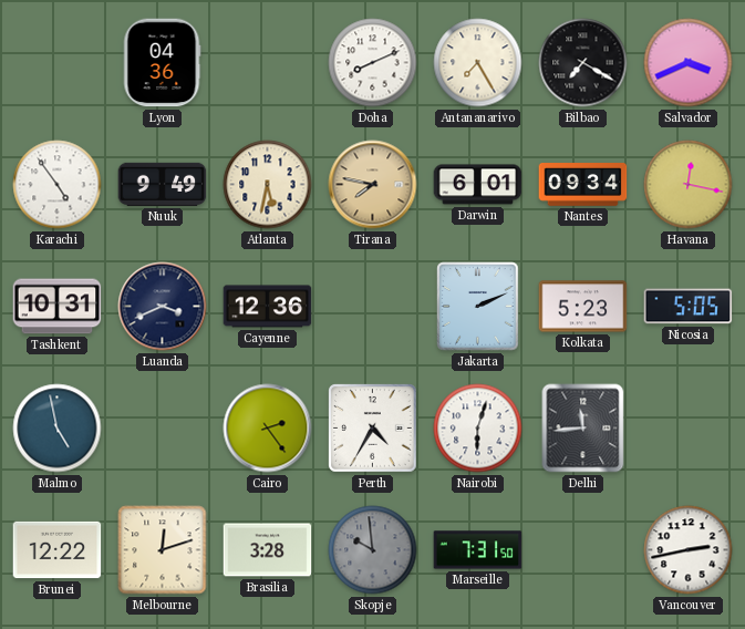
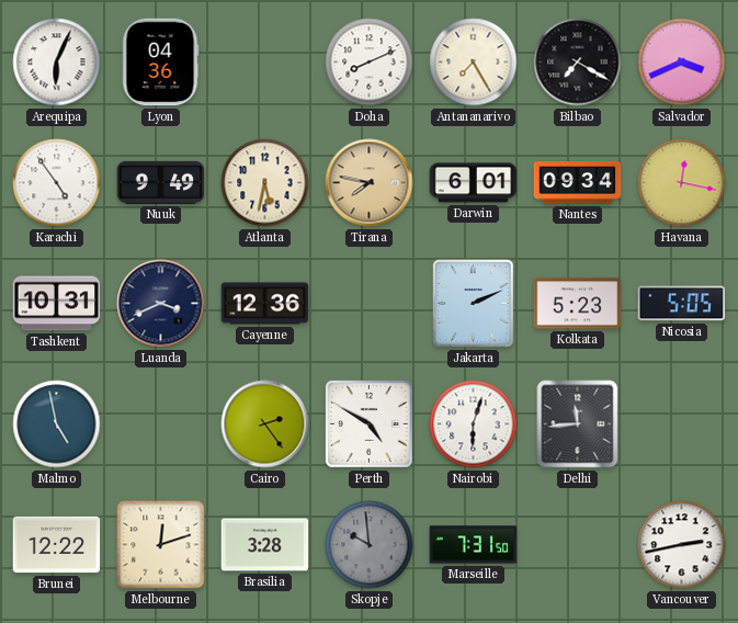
Arequipa: none -> 6:04
Perth: 4:35 -> 4:50
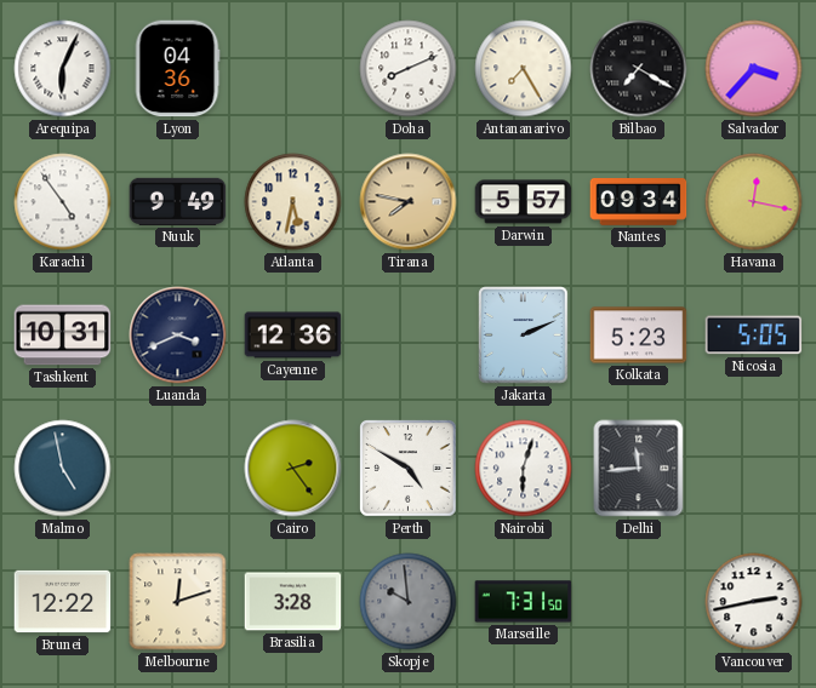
Salvador: 3:41 -> 3:37
Darwin: 6:01 -> 5:57
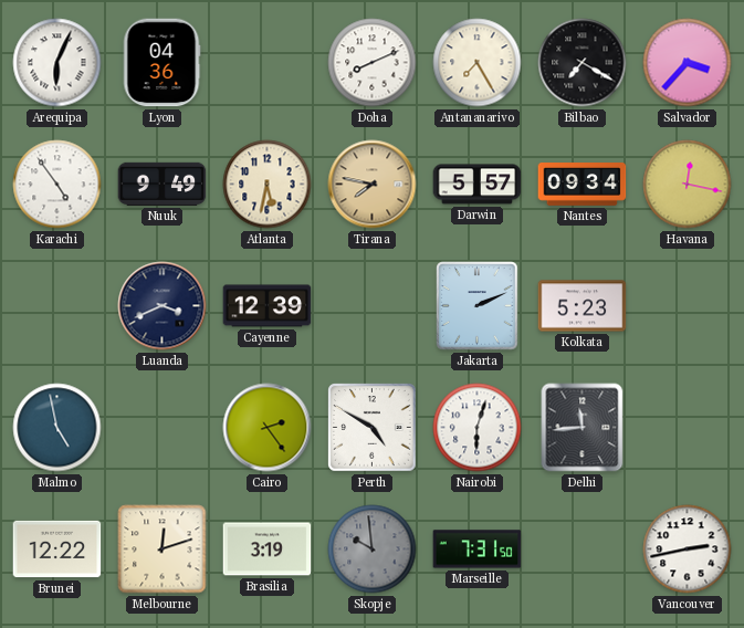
Tashkent: 10:31 -> none
Cayenne: 12:36 -> 12:39
Nicosia: 5:05 -> none
Brasilia: 3:28 -> 3:19
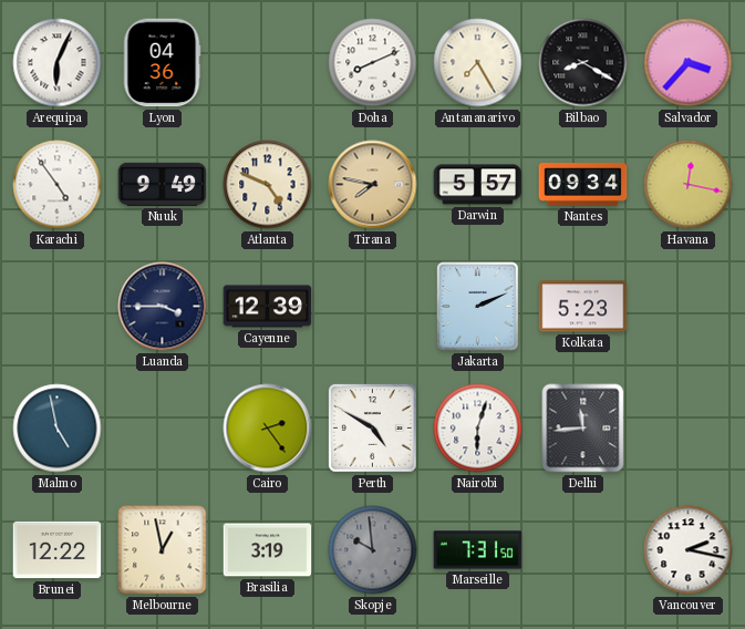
Bilbao: 7:20 -> 8:20
Atlanta: 5:32 -> 4:49
Luanda: 3:41 -> 3:45
Melbourne: 12:12 -> 12:58
Vancouver: 2:43 -> 2:17
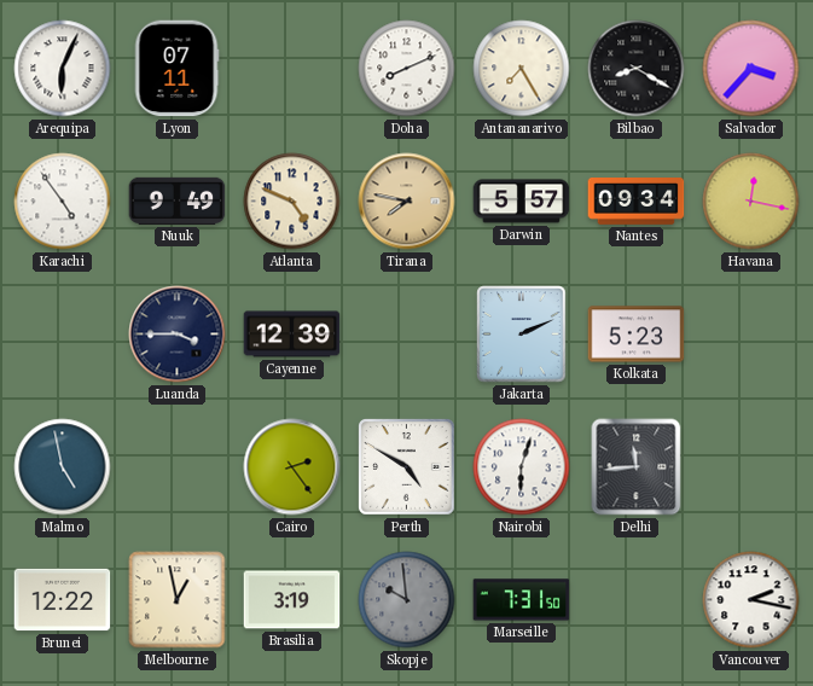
Lyon: 04:36 -> 07:11
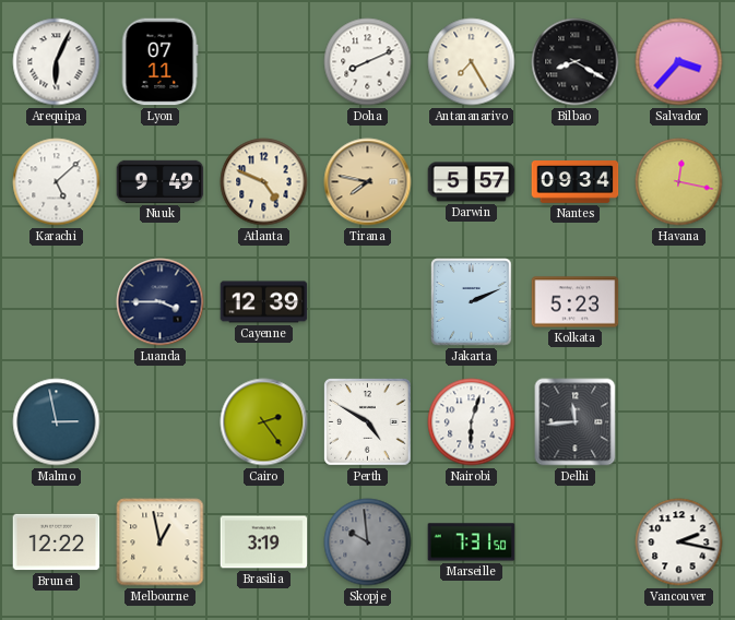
Karachi: 4:54 -> 5:08
Malmo: 4:58 -> 2:58
